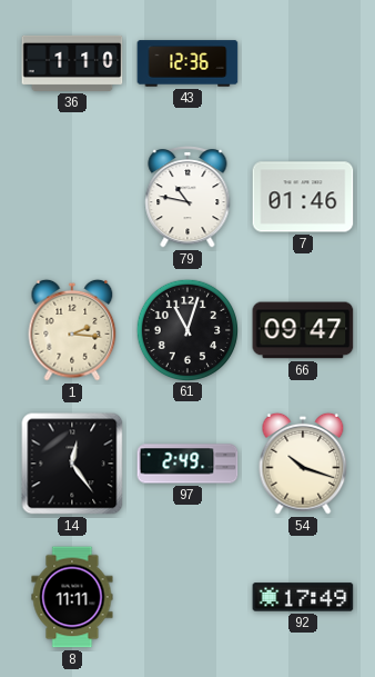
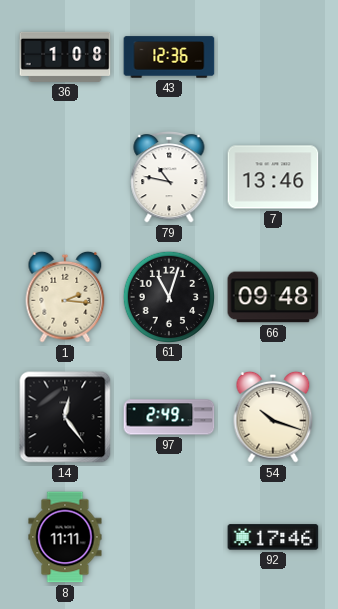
36: 1:10 -> 1:08
7: 01:46 -> 13:46
66: 09:47 -> 09:48
92: 17:49 -> 17:46
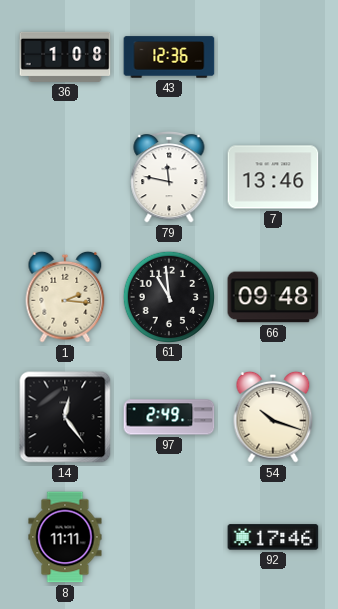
79: 10:47 -> 11:47
61: 11:03 -> 10:59
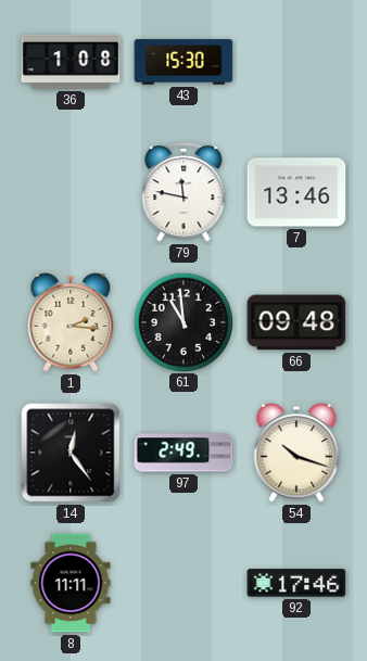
43: 12:36 -> 15:30
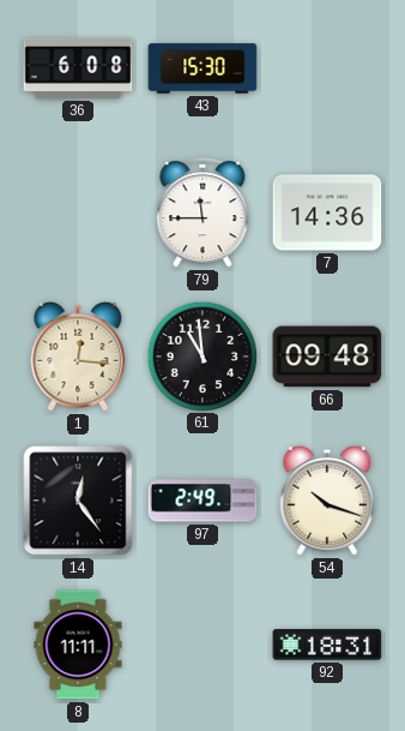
36: 1:08 -> 6:08
79: 11:47 -> 11:45
7: 13:46 -> 14:36
1: 2:16 -> 12:16
92: 17:46 -> 18:31
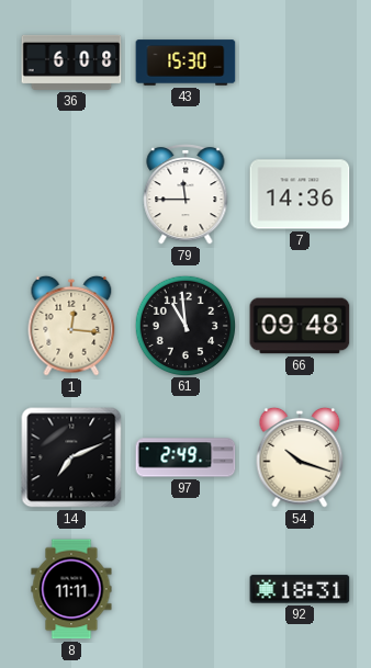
14: 12:24 -> 7:11
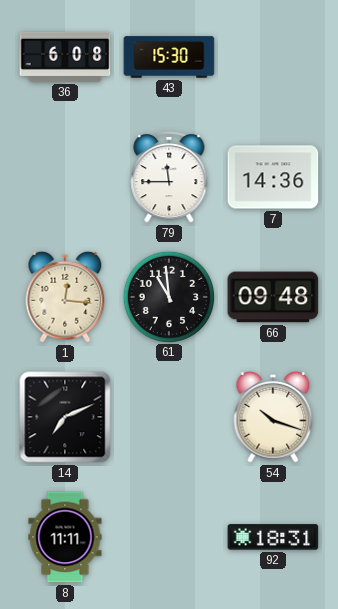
97: 2:49 -> none
